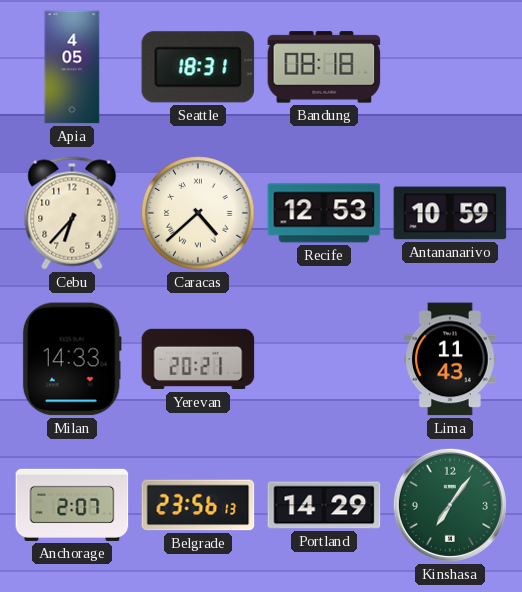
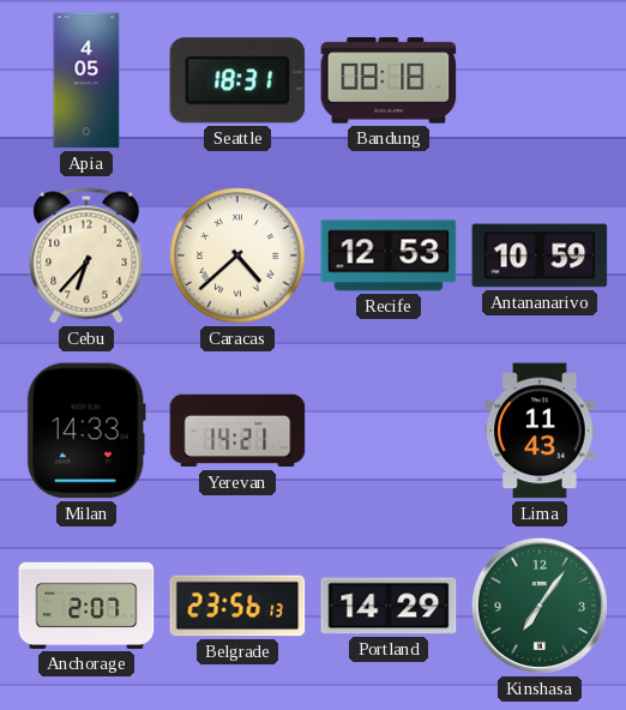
Yerevan: 20:21 -> 14:21
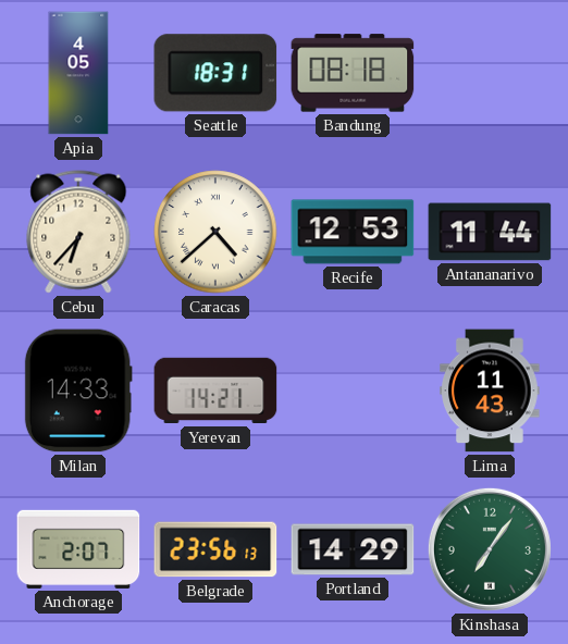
Antananarivo: 10:59 -> 11:44
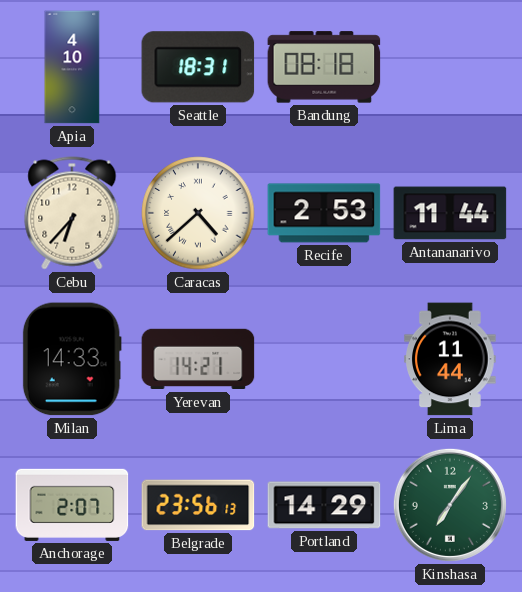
Apia: 4:05 -> 4:10
Recife: 12:53 -> 2:53
Lima: 11:43 -> 11:44
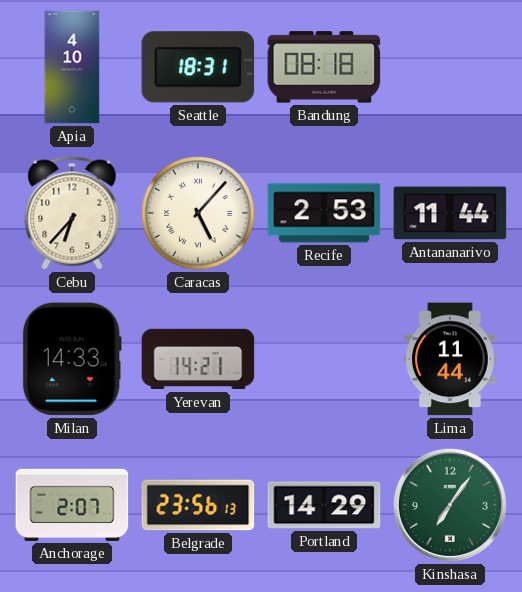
Caracas: 4:38 -> 5:07
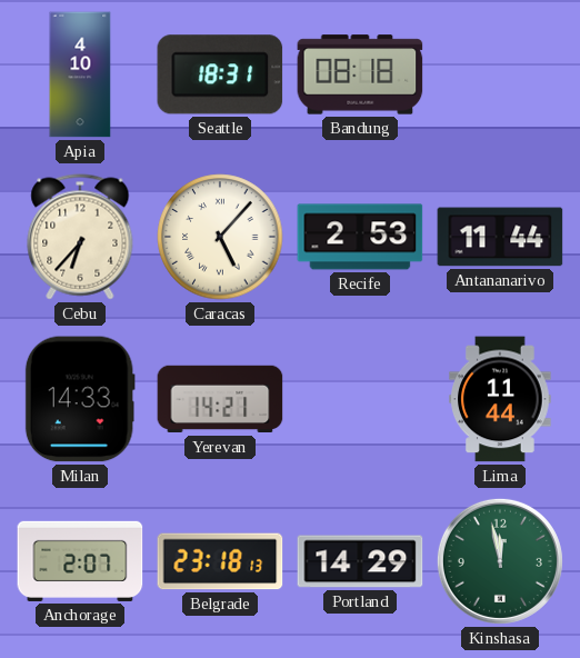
Belgrade: 23:56 -> 23:18
Kinshasa: 7:06 -> 11:58
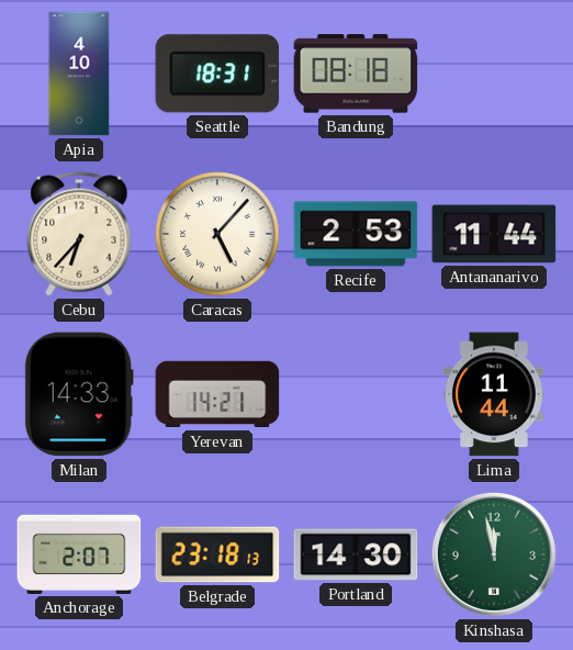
Portland: 14:29 -> 14:30
